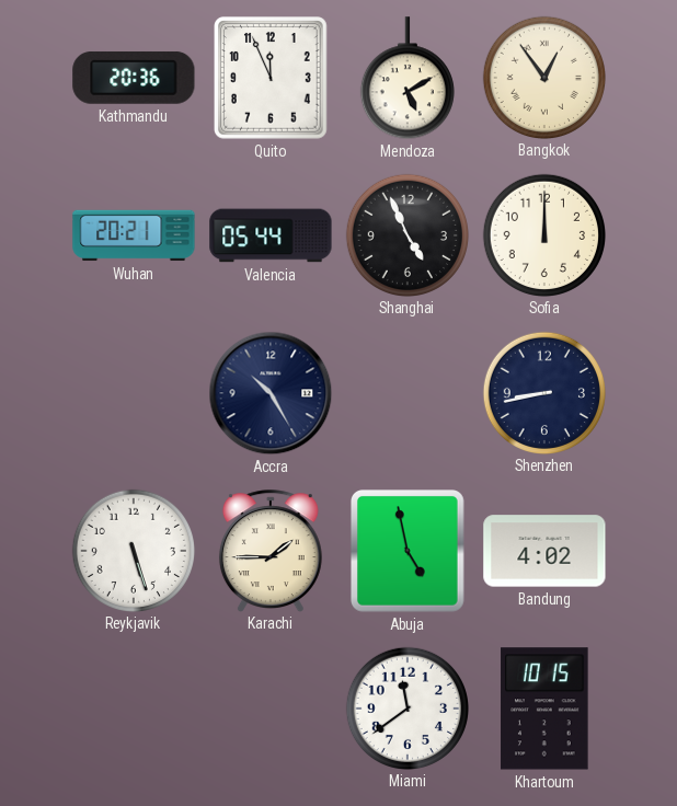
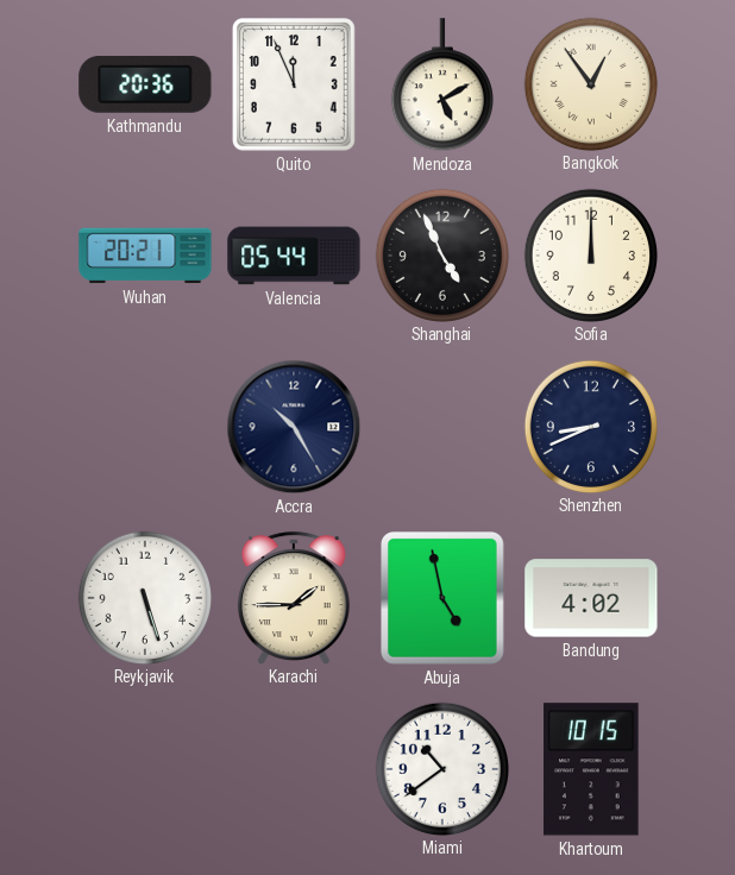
Shenzhen: 8:43 -> 8:41
Miami: 11:39 -> 10:39
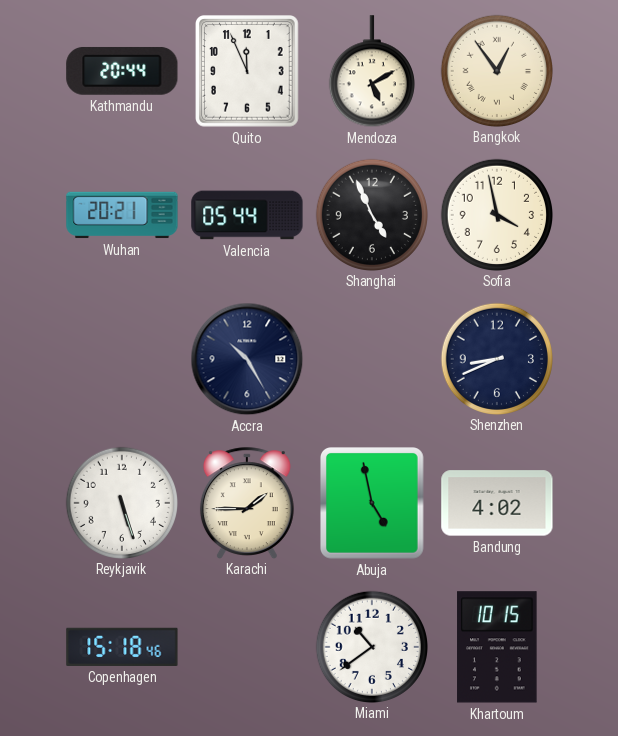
Kathmandu: 20:36 -> 20:44
Sofia: 12:00 -> 3:58
Copenhagen: none -> 15:18
